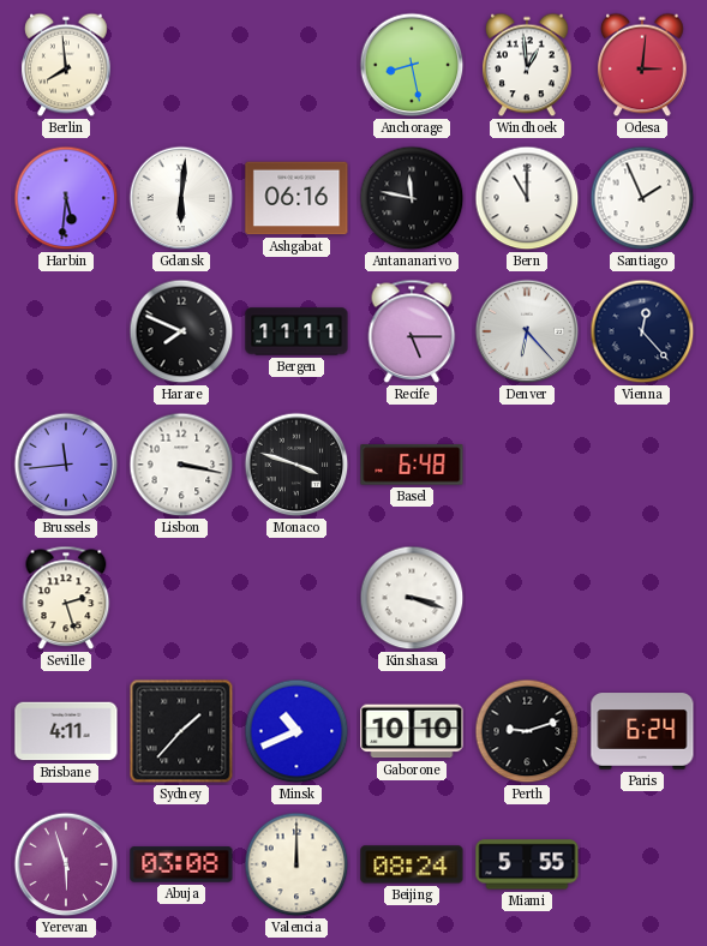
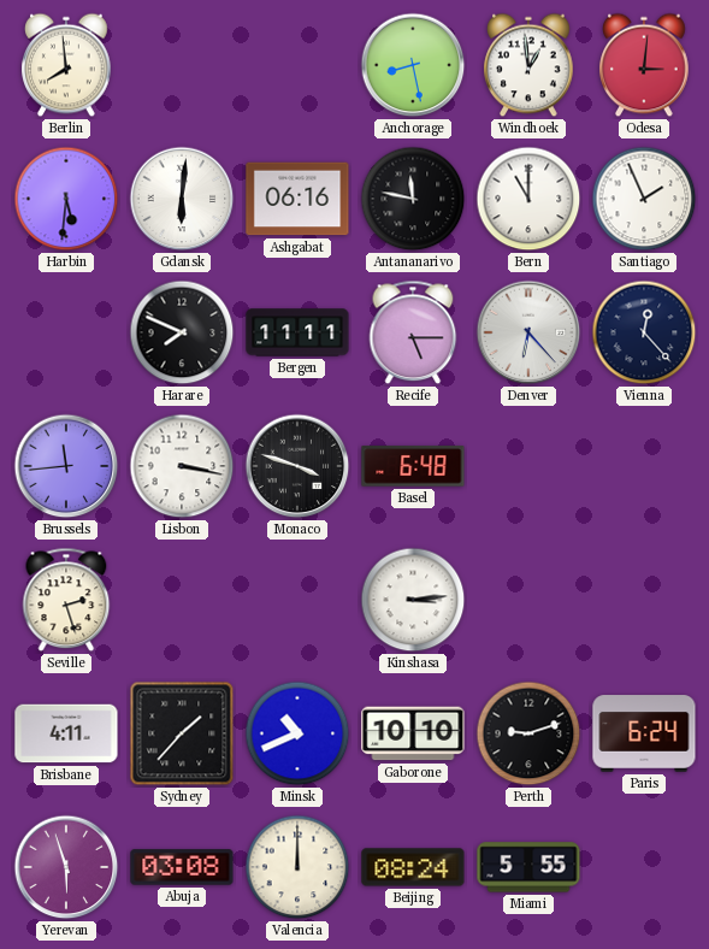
Kinshasa: 3:18 -> 3:14
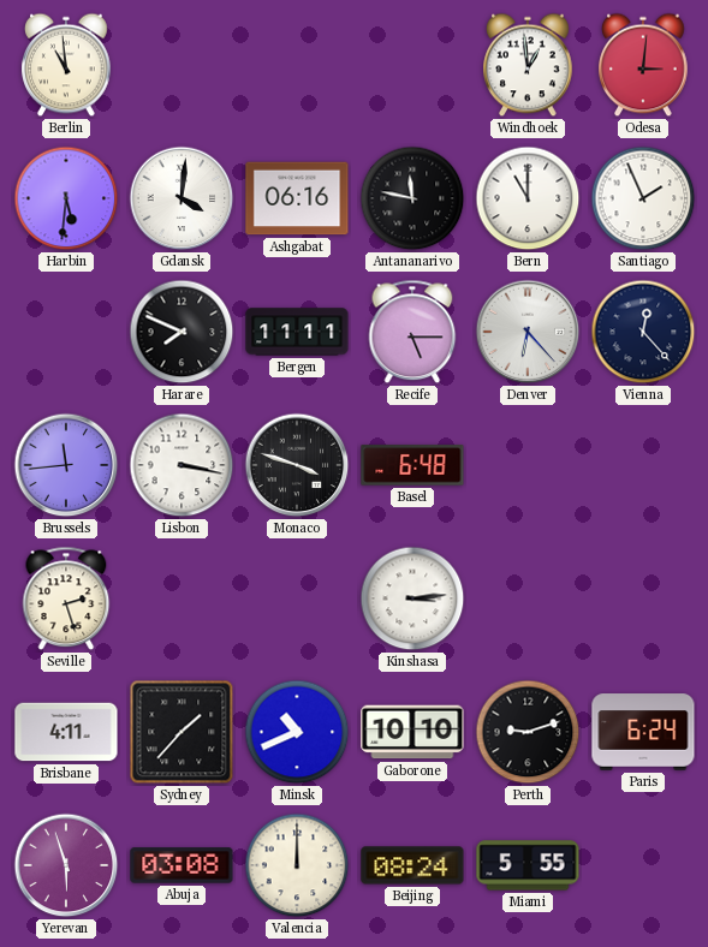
Berlin: 7:59 -> 10:59
Anchorage: 8:28 -> none
Gdansk: 6:01 -> 4:01
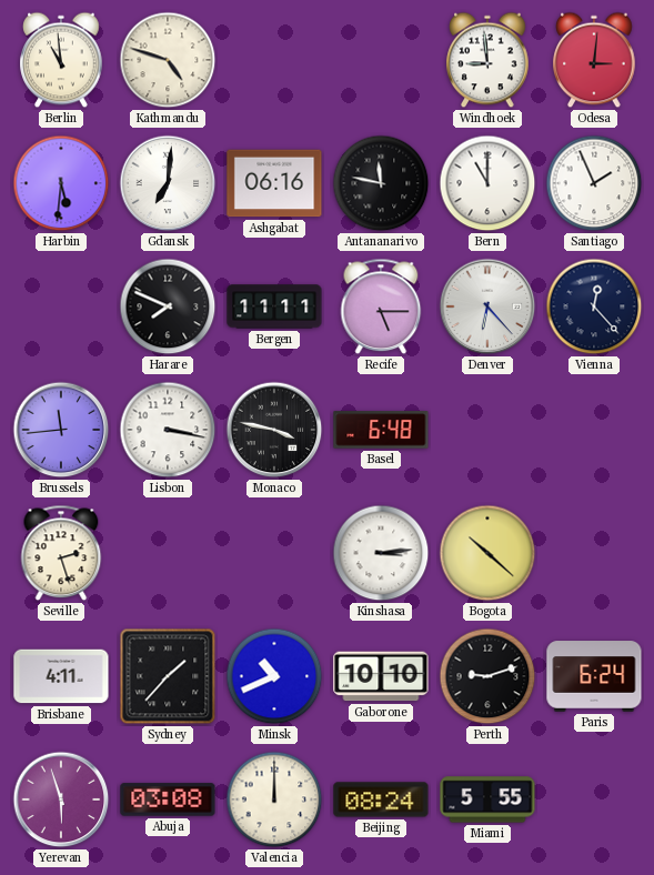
Kathmandu: none -> 4:48
Windhoek: 12:59 -> 8:59
Gdansk: 4:01 -> 7:01
Monaco: 3:48 -> 3:47
Bogota: none -> 10:22
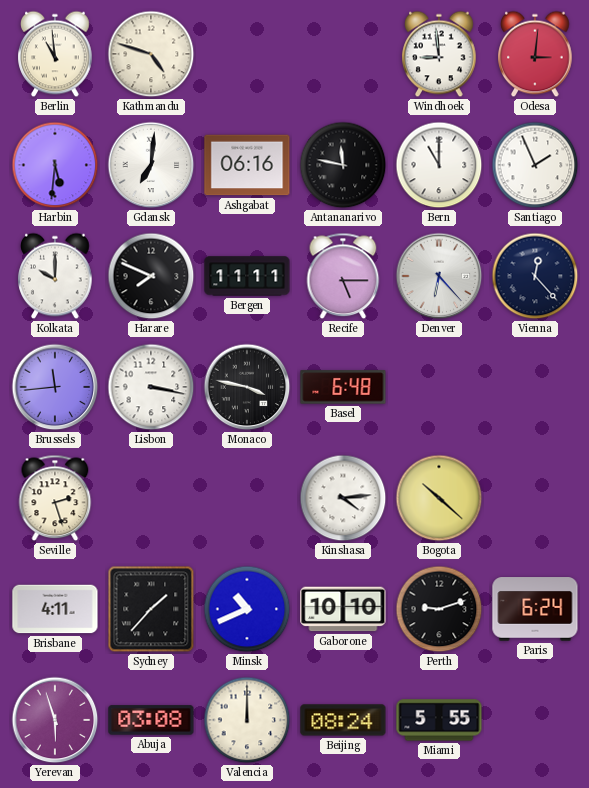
Kolkata: none -> 10:00
Kinshasa: 3:14 -> 4:14
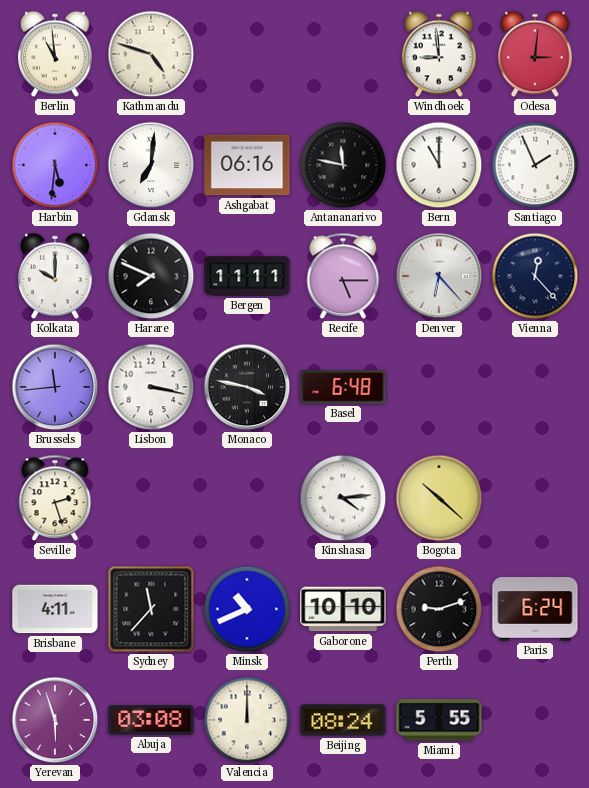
Sydney: 1:37 -> 11:37
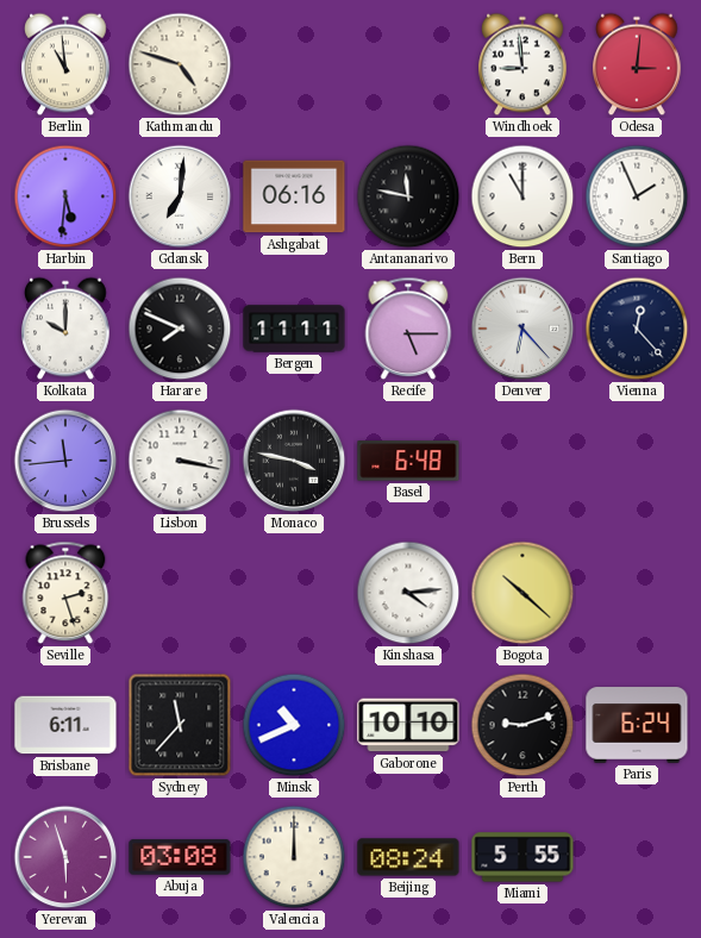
Brisbane: 4:11 -> 6:11
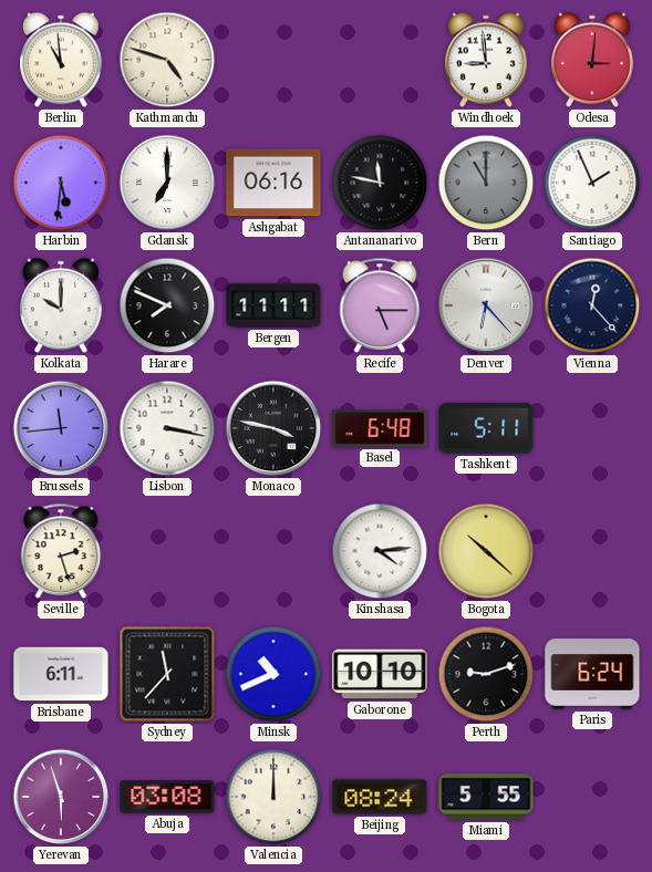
Gdansk: 7:01 -> 7:00
Bern dial: white -> grey
Tashkent: none -> 5:11
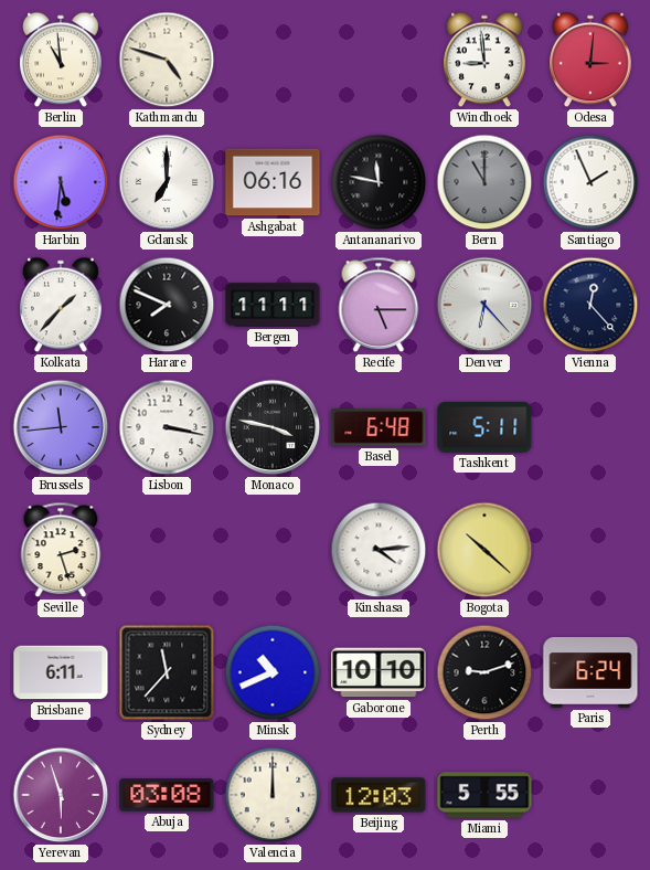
Kolkata: 10:00 -> 1:37
Beijing: 08:24 -> 12:03
